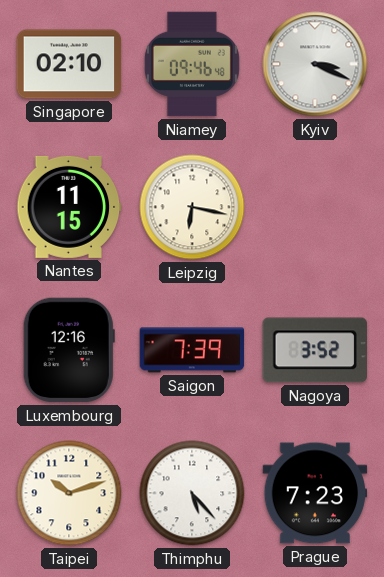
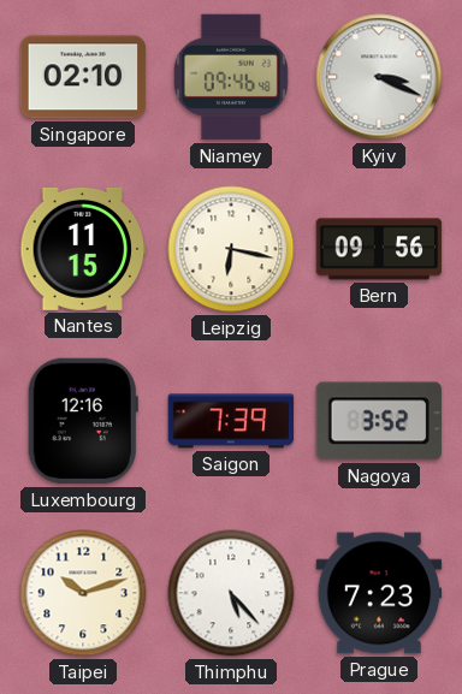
Bern: none -> 09:56
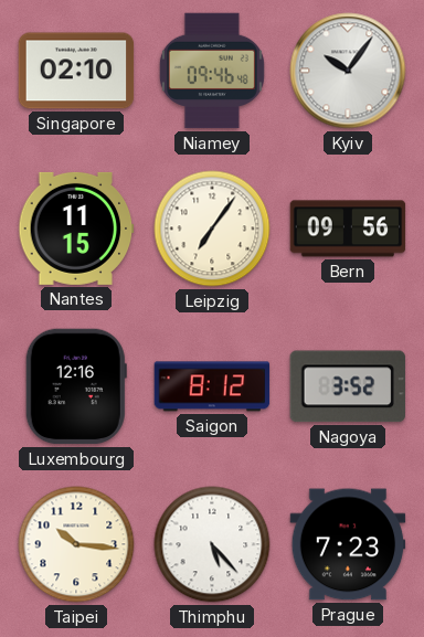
Kyiv: 3:19 -> 10:06
Leipzig: 6:17 -> 7:06
Saigon: 7:39 -> 8:12
Taipei: 10:12 -> 10:16
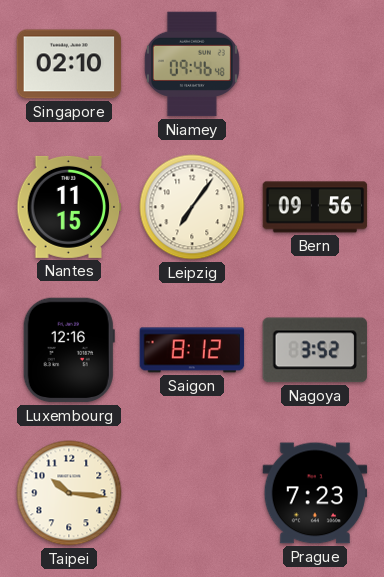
Kyiv: 10:06 -> none
Thimphu: 5:23 -> none
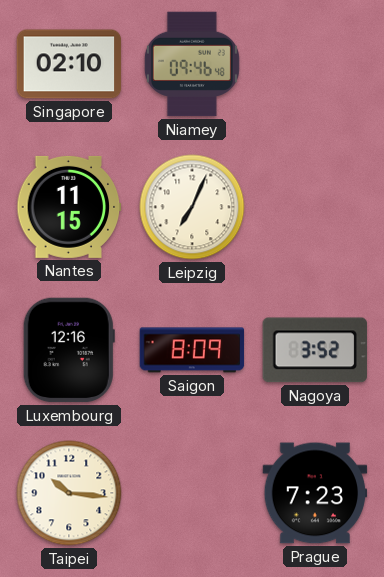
Leipzig: 7:06 -> 7:04
Bern: 09:56 -> none
Saigon: 8:12 -> 8:09
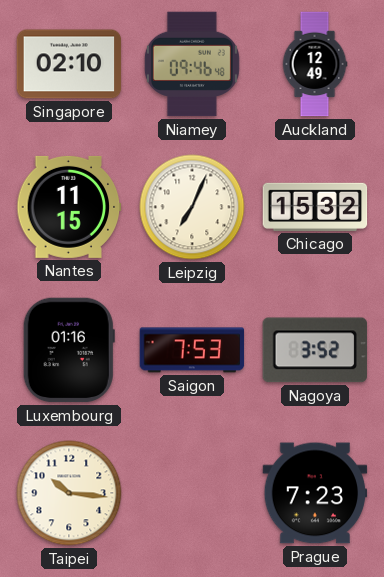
Auckland: none -> 12:49
Chicago: none -> 15:32
Luxembourg: 12:16 -> 01:16
Saigon: 8:09 -> 7:53
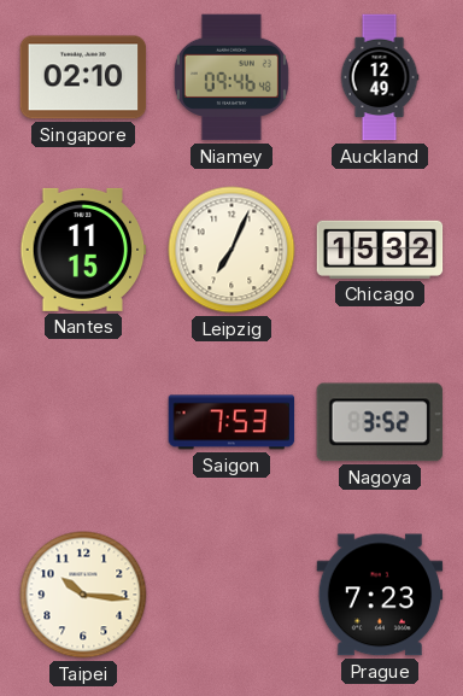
Luxembourg: 01:16 -> none
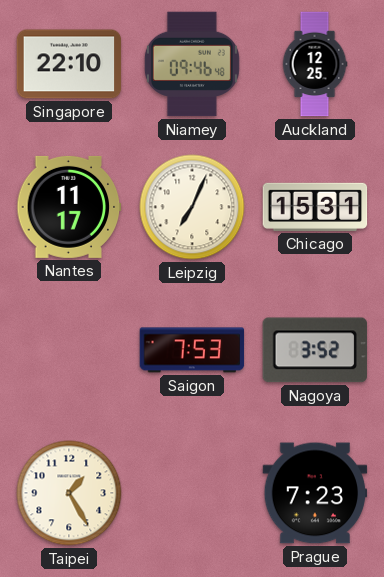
Singapore: 02:10 -> 22:10
Auckland: 12:49 -> 12:25
Nantes: 11:15 -> 11:17
Chicago: 15:32 -> 15:31
Taipei: 10:16 -> 1:25
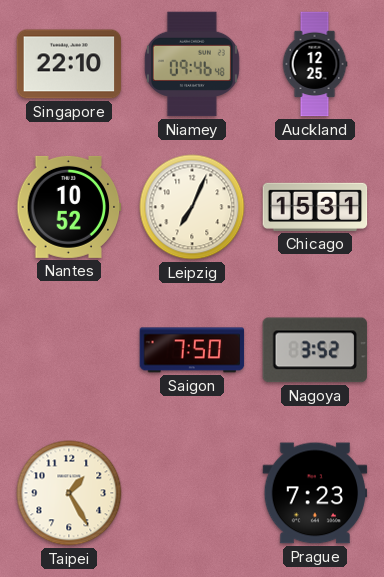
Nantes: 11:17 -> 10:52
Saigon: 7:53 -> 7:50
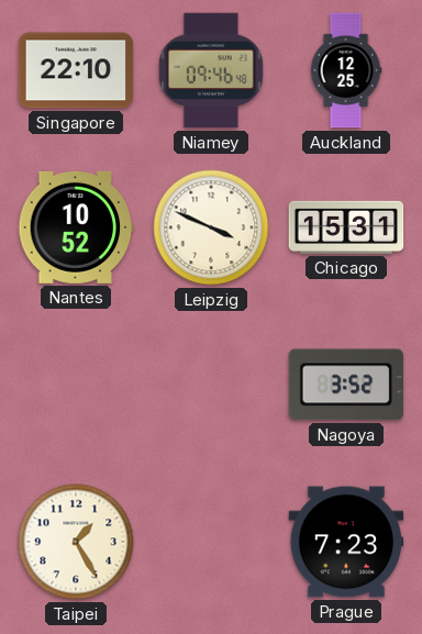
Leipzig: 7:04 -> 3:49
Saigon: 7:50 -> none
